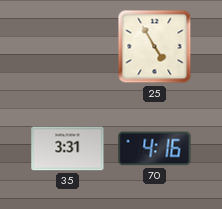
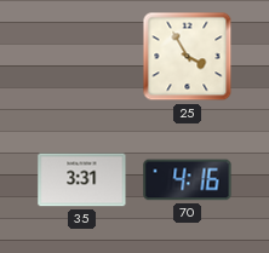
25: 4:55 -> 3:55
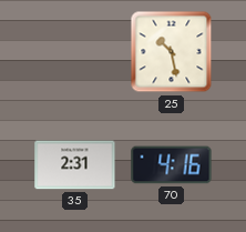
25: 3:55 -> 10:28
35: 3:31 -> 2:31
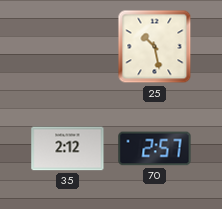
35: 2:31 -> 2:12
70: 4:16 -> 2:57
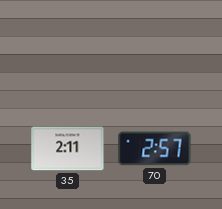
25: 10:28 -> none
35: 2:12 -> 2:11
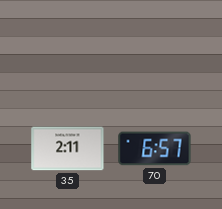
70: 2:57 -> 6:57
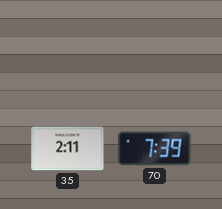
70: 6:57 -> 7:39
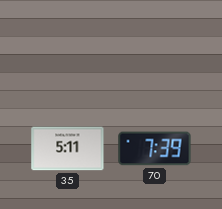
35: 2:11 -> 5:11
